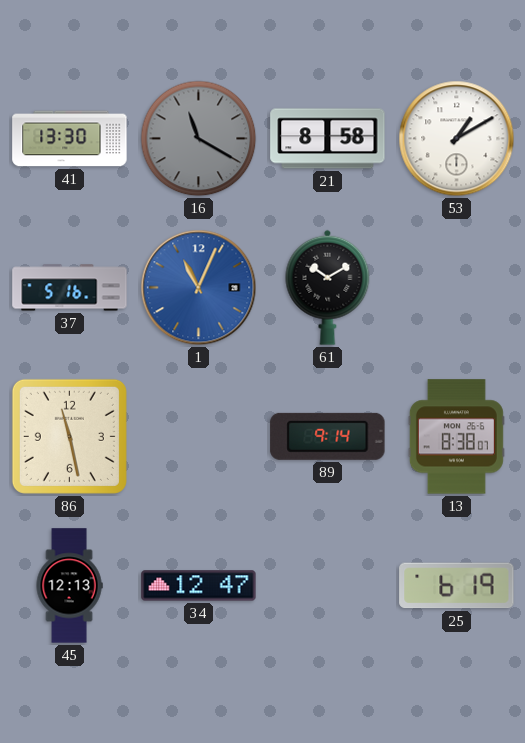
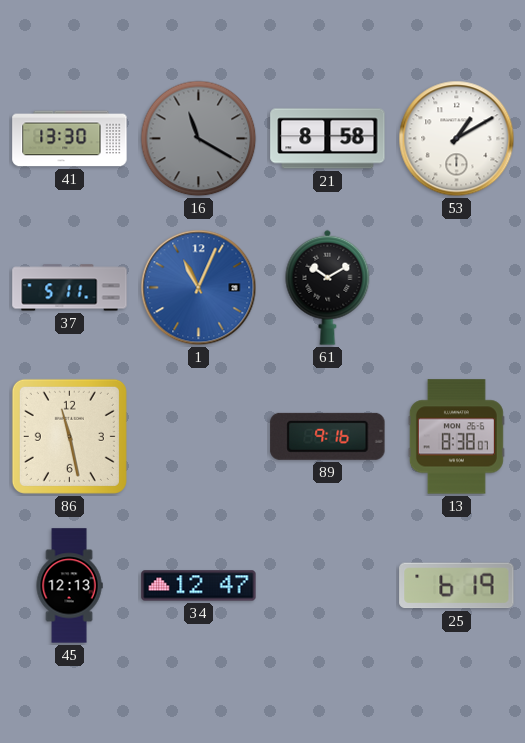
37: 5:16 -> 5:11
89: 9:14 -> 9:16
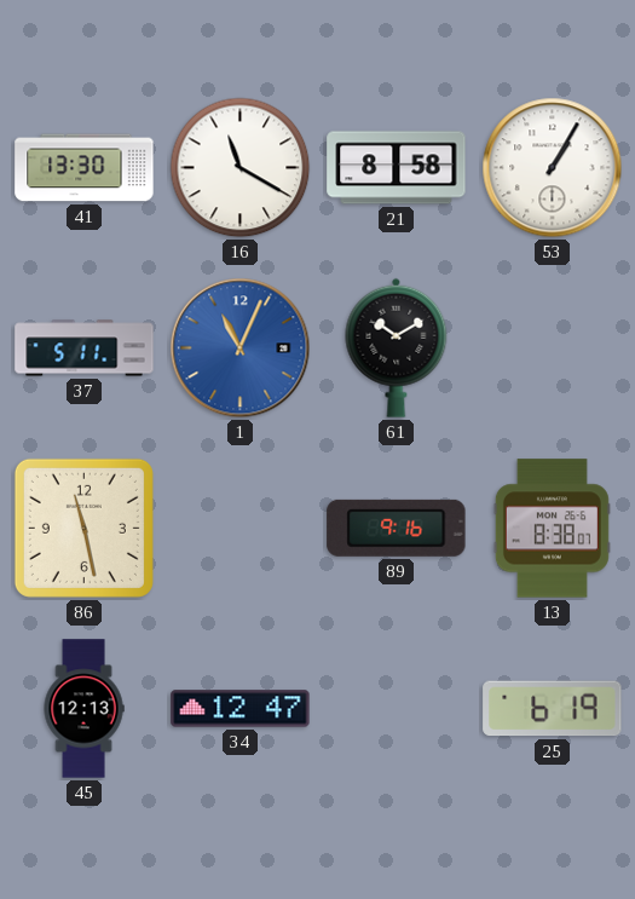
16 dial: grey -> white
53: 1:10 -> 1:05
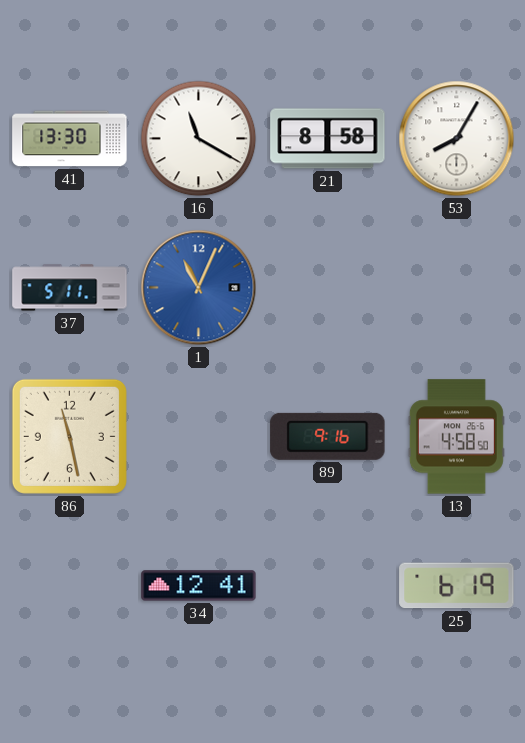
53: 1:05 -> 8:05
61: 10:10 -> none
13: 8:38 -> 4:58
45: 12:13 -> none
34: 12:47 -> 12:41
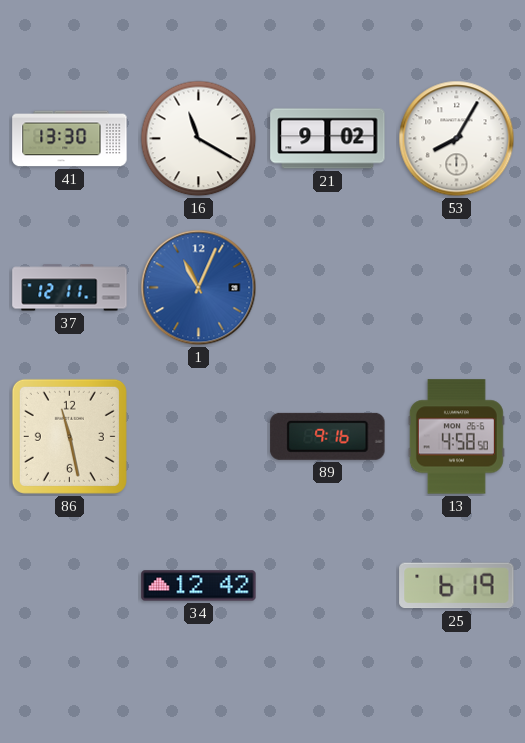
21: 8:58 -> 9:02
37: 5:11 -> 12:11
34: 12:41 -> 12:42
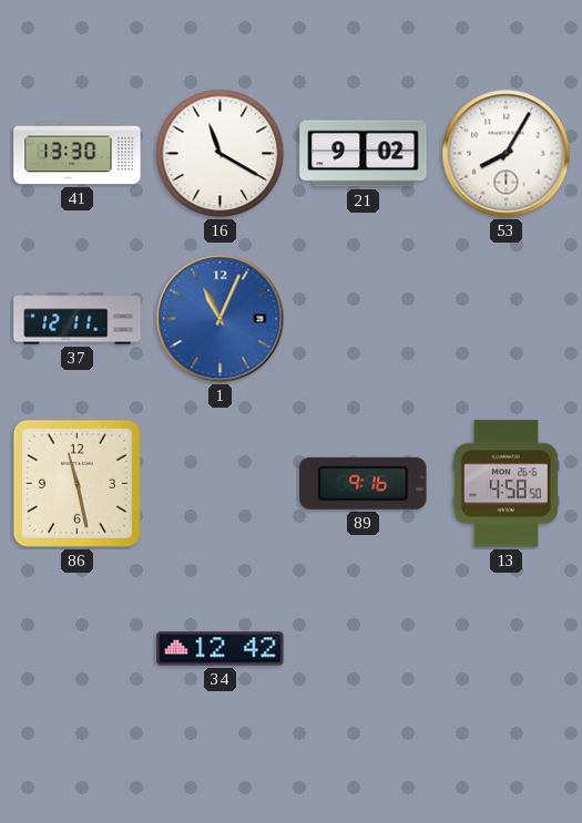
25: 6:19 -> none
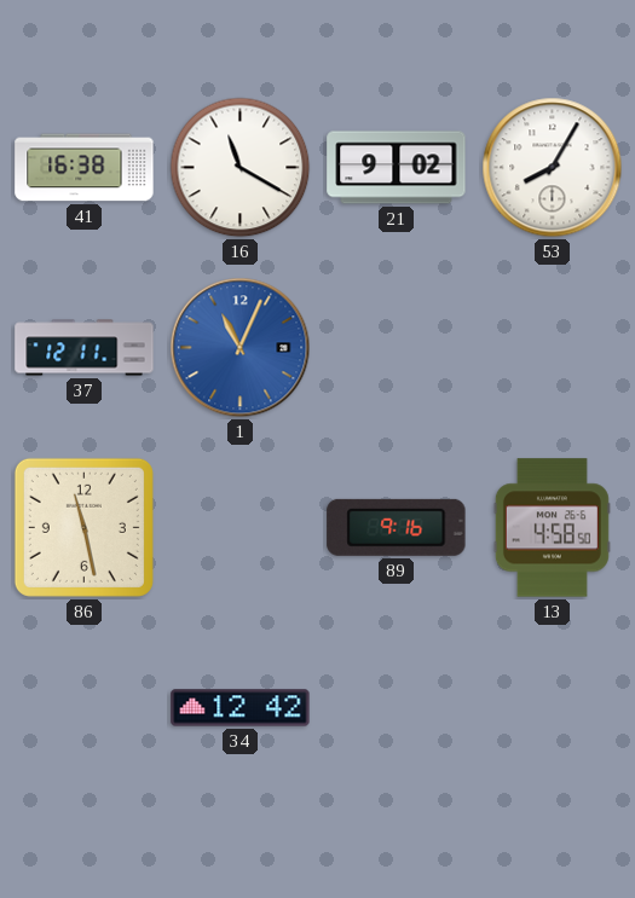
41: 13:30 -> 16:38
